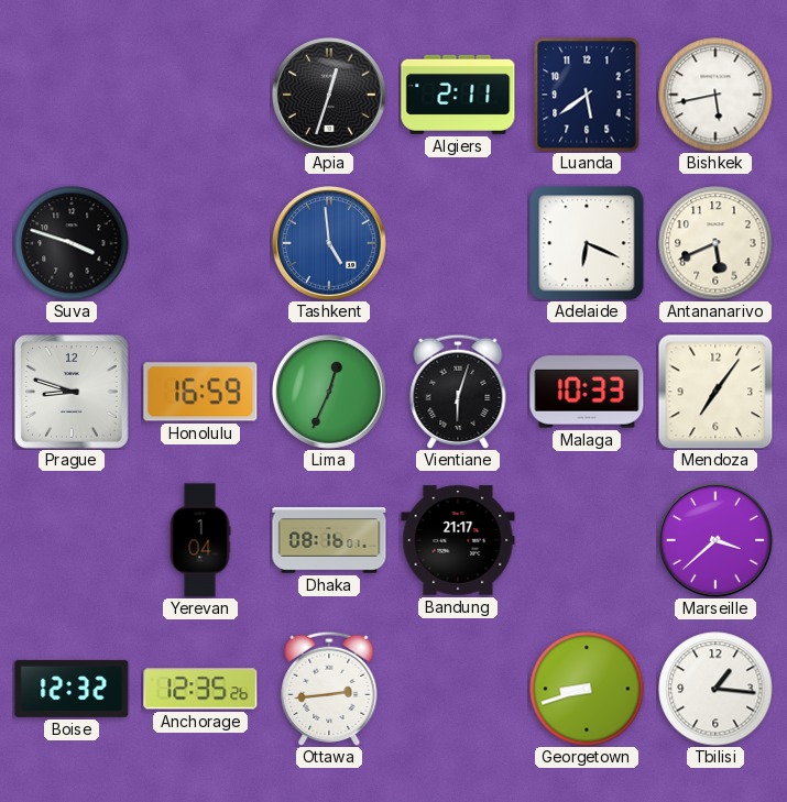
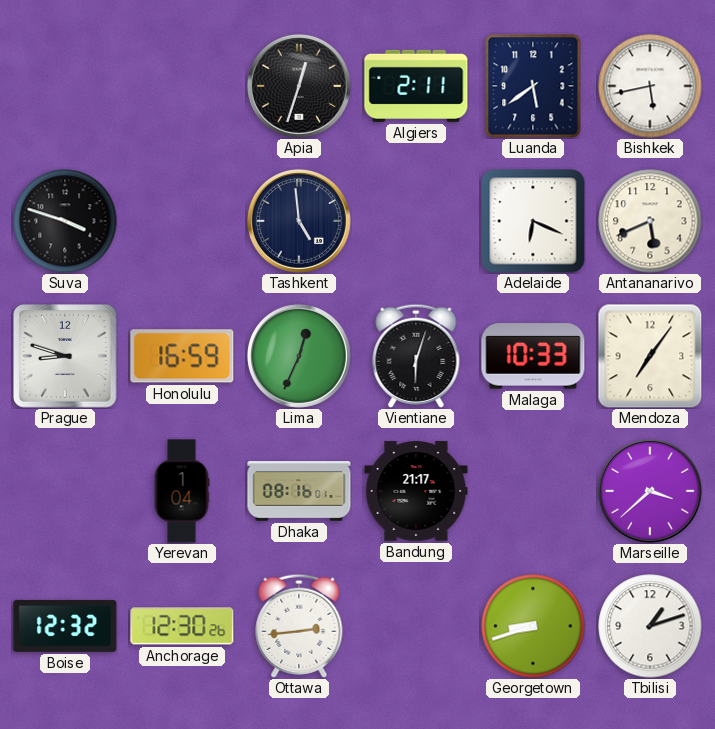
Tashkent dial: blue -> navy
Anchorage: 12:35 -> 12:30
Tbilisi: 1:16 -> 1:12
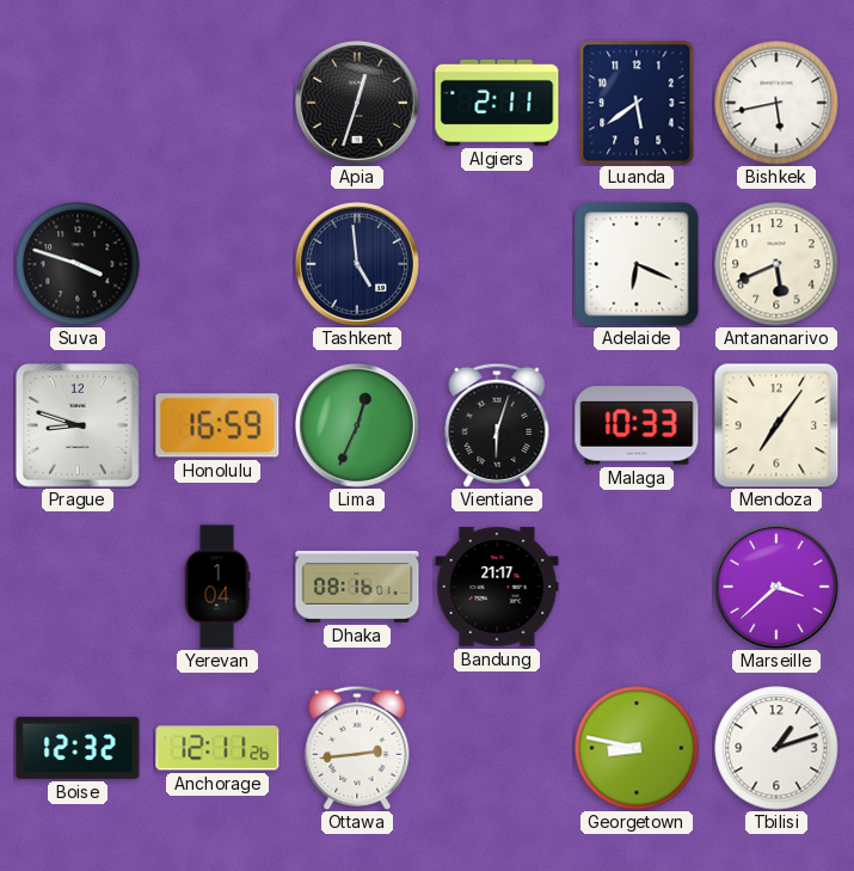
Anchorage: 12:30 -> 12:11
Georgetown: 8:42 -> 8:47
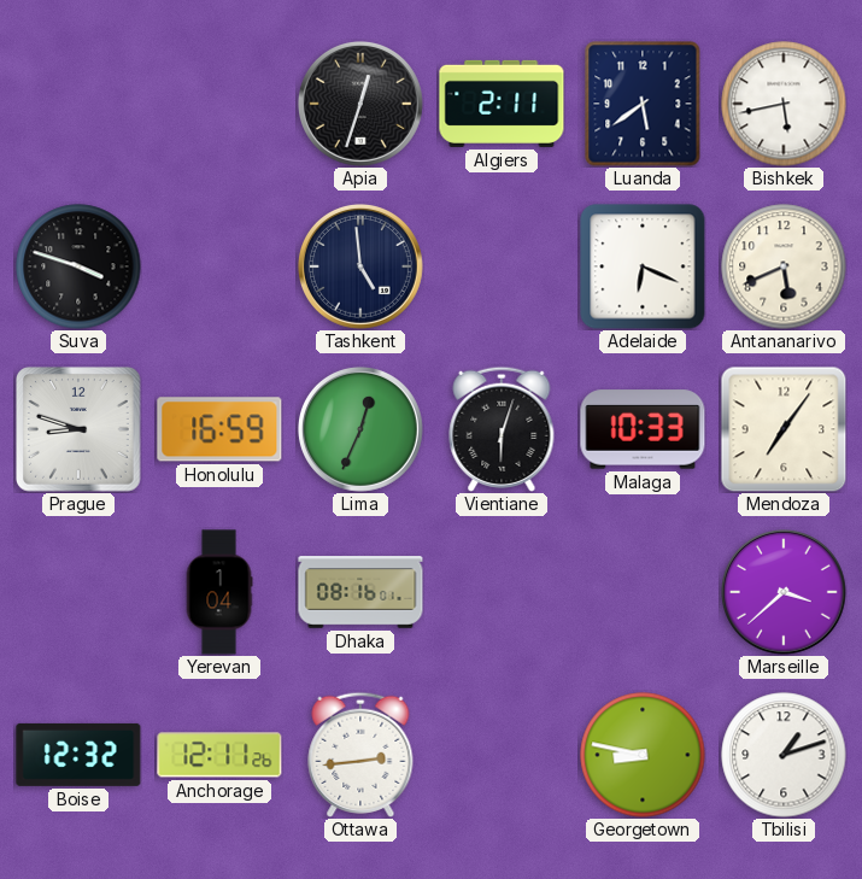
Bandung: 21:17 -> none
